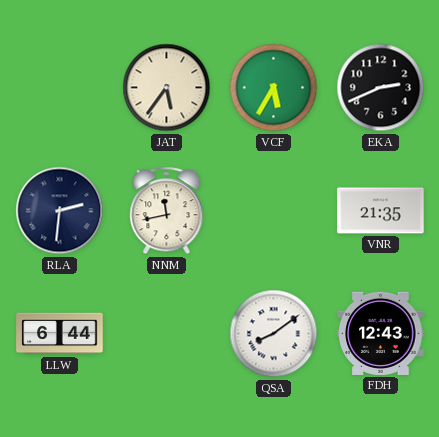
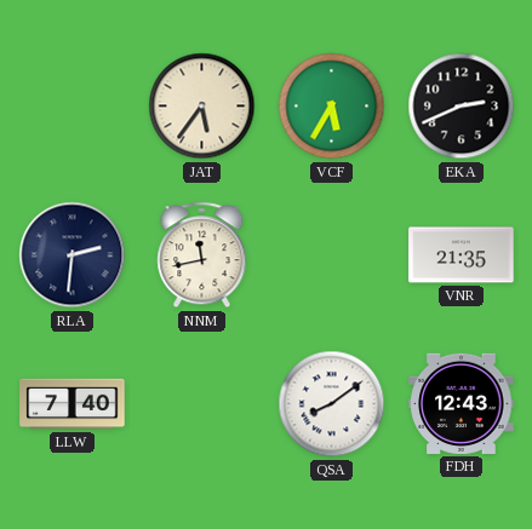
LLW: 6:44 -> 7:40
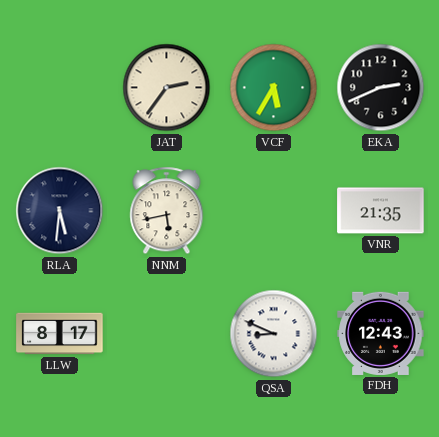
JAT: 5:36 -> 2:36
RLA: 2:31 -> 5:31
NNM: 11:43 -> 5:43
LLW: 7:40 -> 8:17
QSA: 8:09 -> 8:49
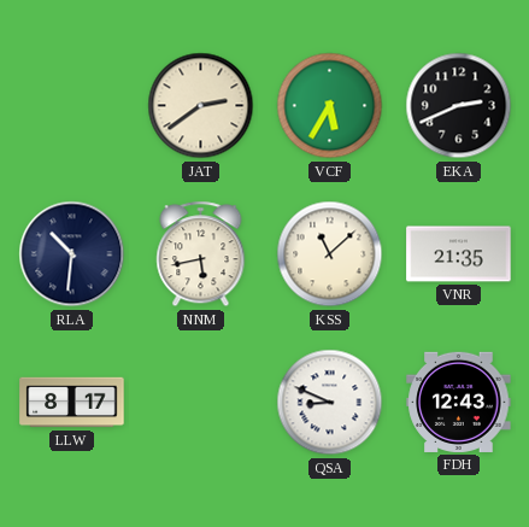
JAT: 2:36 -> 2:39
RLA: 5:31 -> 10:31
KSS: none -> 11:08
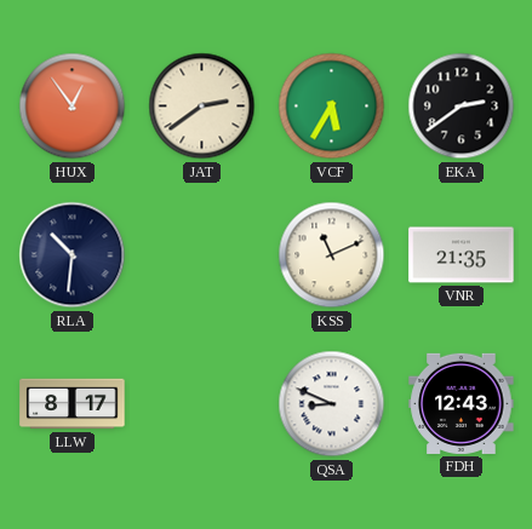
HUX: none -> 12:54
EKA: 2:41 -> 2:39
NNM: 5:43 -> none
KSS: 11:08 -> 11:11
